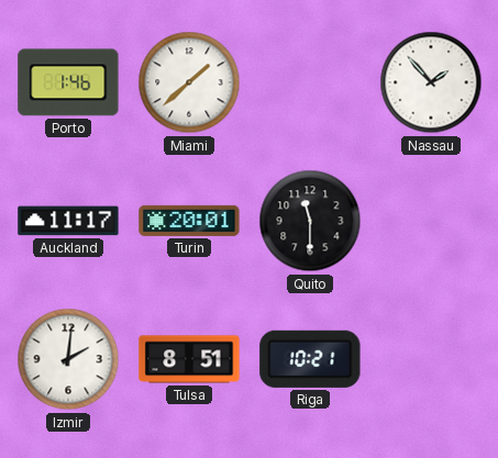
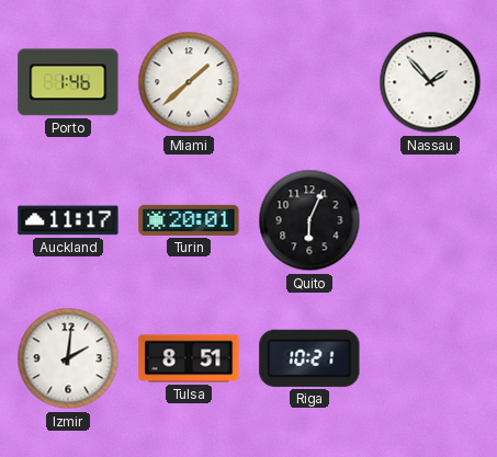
Quito: 11:30 -> 6:04
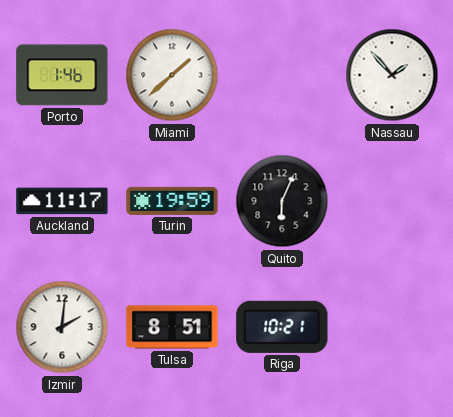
Turin: 20:01 -> 19:59
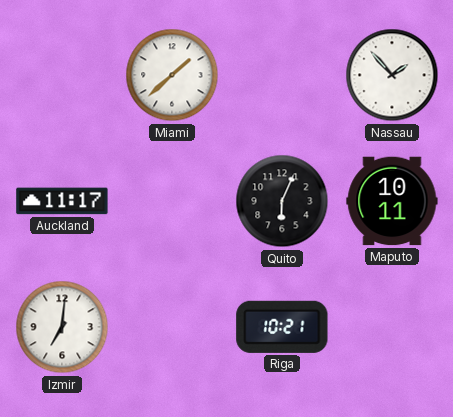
Porto: 1:46 -> none
Turin: 19:59 -> none
Maputo: none -> 10:11
Izmir: 2:01 -> 7:01
Tulsa: 8:51 -> none
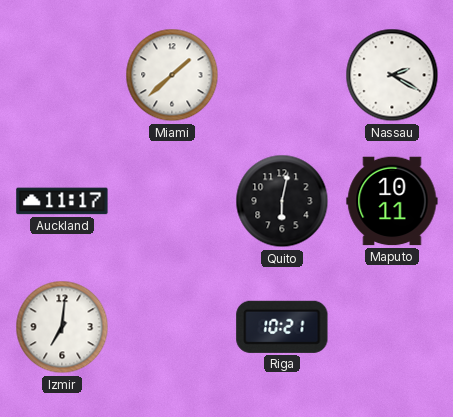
Nassau: 1:53 -> 2:20
Quito: 6:04 -> 6:02
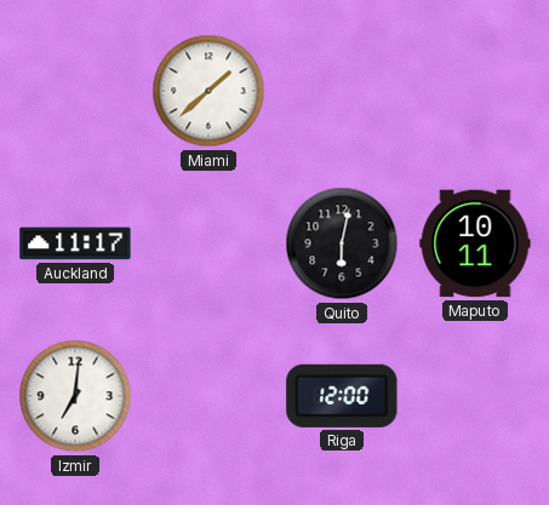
Nassau: 2:20 -> none
Riga: 10:21 -> 12:00
